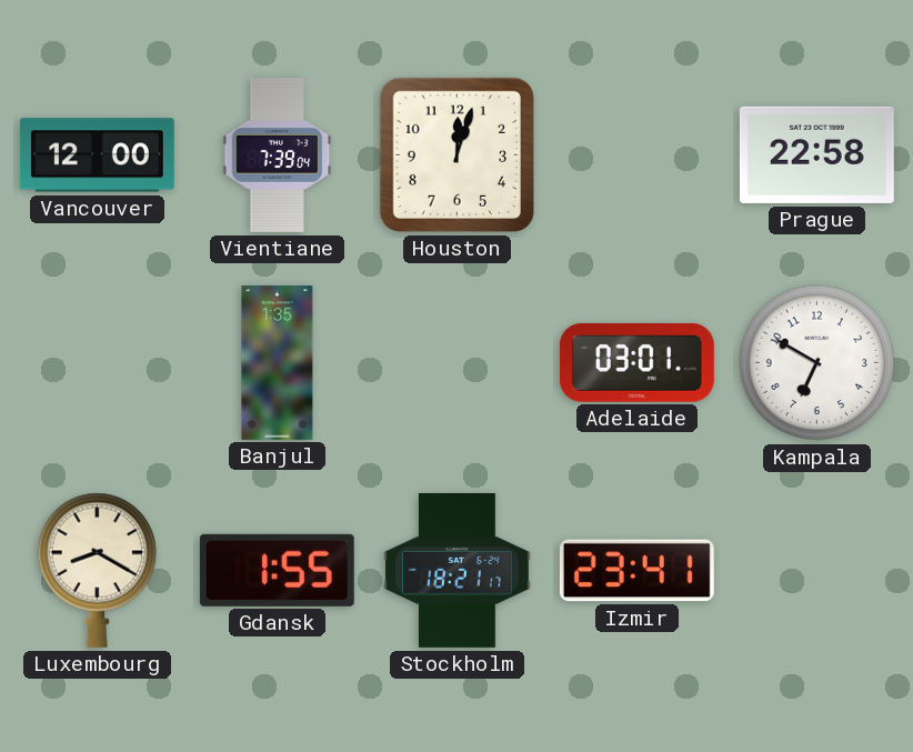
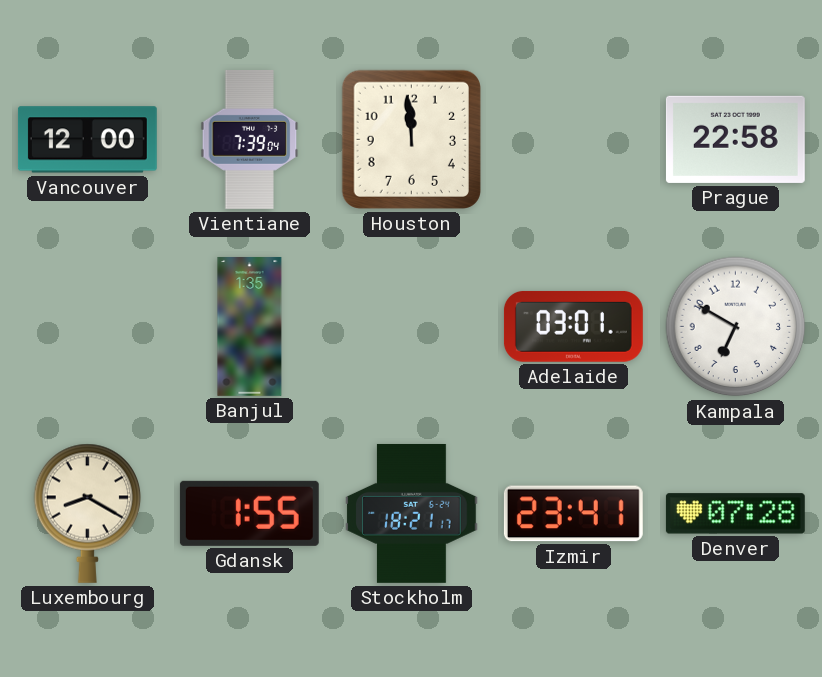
Houston: 12:03 -> 11:59
Denver: none -> 07:28
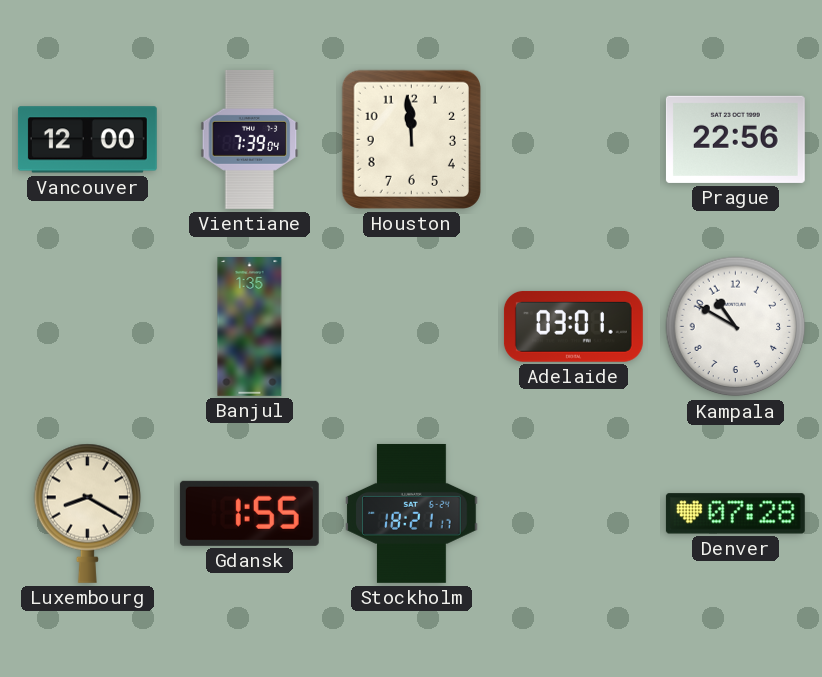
Prague: 22:58 -> 22:56
Kampala: 6:50 -> 10:50
Izmir: 23:41 -> none
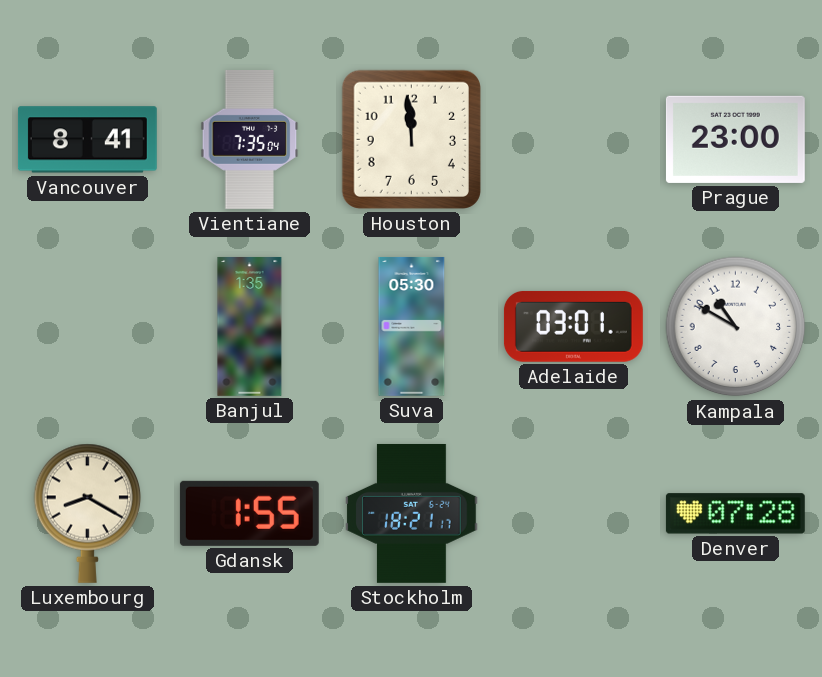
Vancouver: 12:00 -> 8:41
Vientiane: 7:39 -> 7:35
Prague: 22:56 -> 23:00
Suva: none -> 05:30
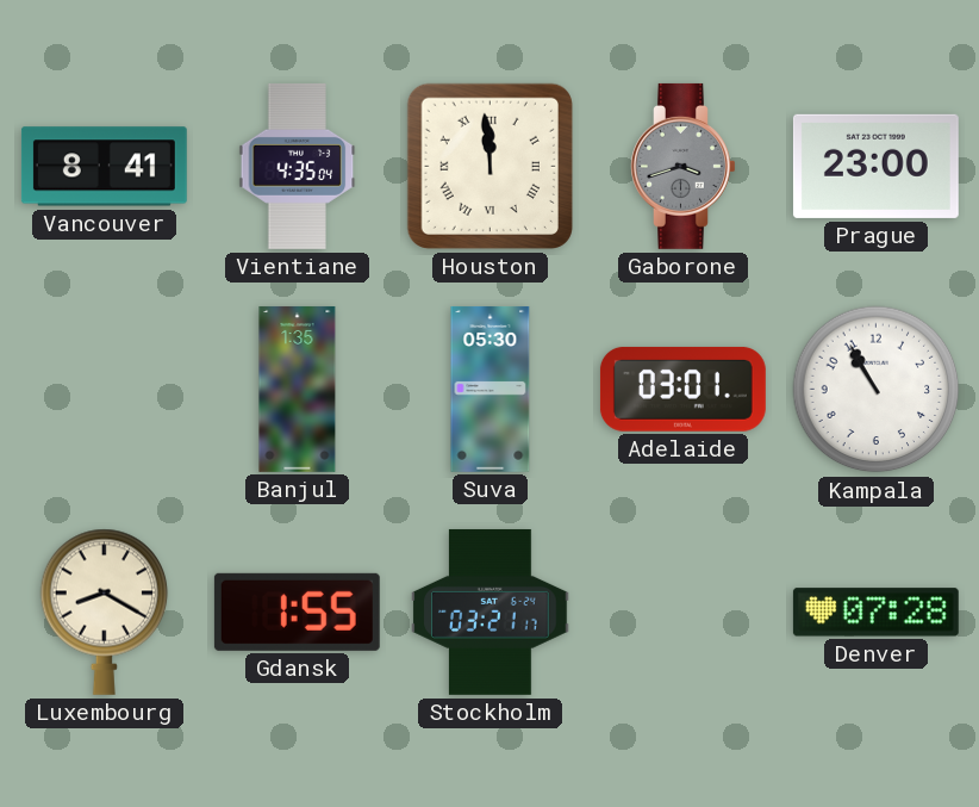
Vientiane: 7:35 -> 4:35
Houston numerals: Arabic -> Roman
Gaborone: none -> 3:42
Kampala: 10:50 -> 10:55
Stockholm: 18:21 -> 03:21
